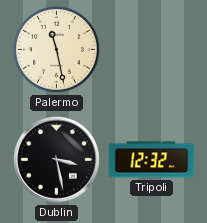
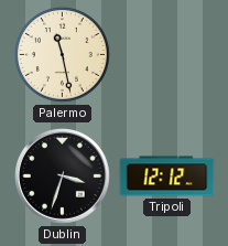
Dublin: 3:28 -> 3:33
Tripoli: 12:32 -> 12:12
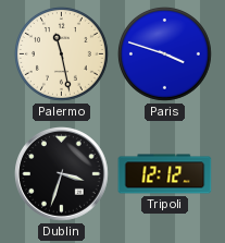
Paris: none -> 3:48
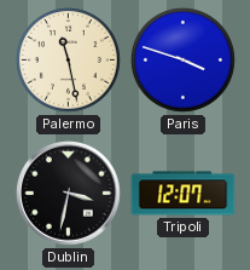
Dublin: 3:33 -> 3:32
Tripoli: 12:12 -> 12:07
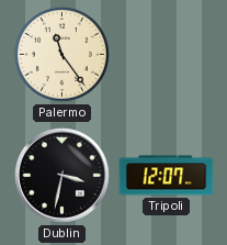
Palermo: 11:28 -> 11:24
Paris: 3:48 -> none
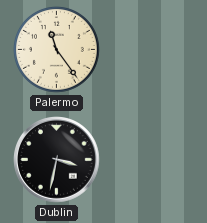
Tripoli: 12:07 -> none
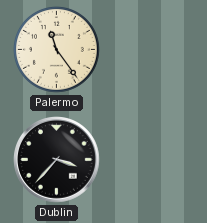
Dublin: 3:32 -> 3:37
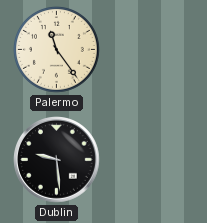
Dublin: 3:37 -> 9:29
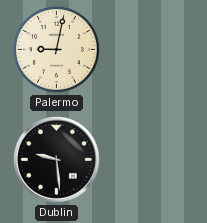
Palermo: 11:24 -> 9:02
